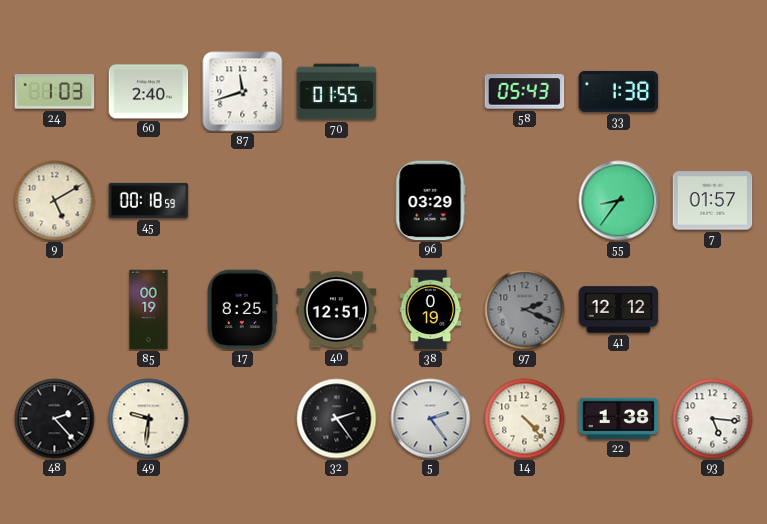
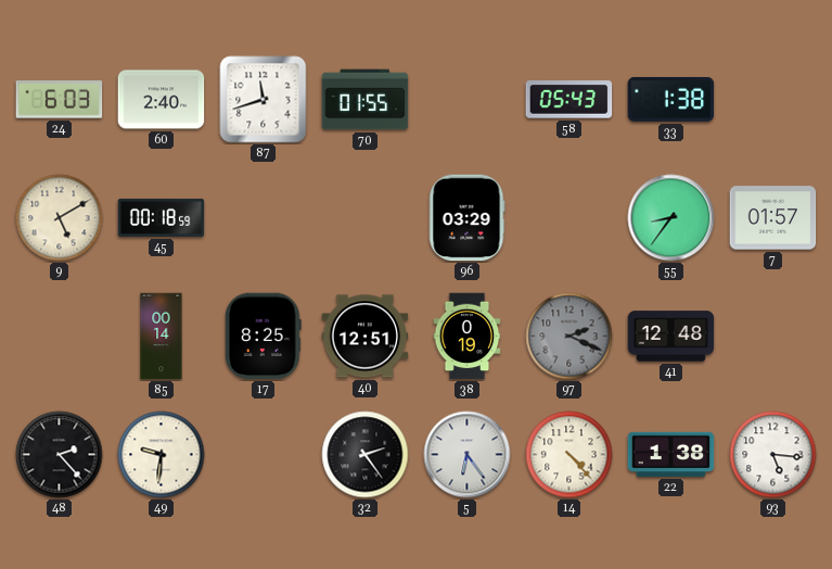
24: 1:03 -> 6:03
85: 00:19 -> 00:14
41: 12:12 -> 12:48
5: 2:24 -> 6:24
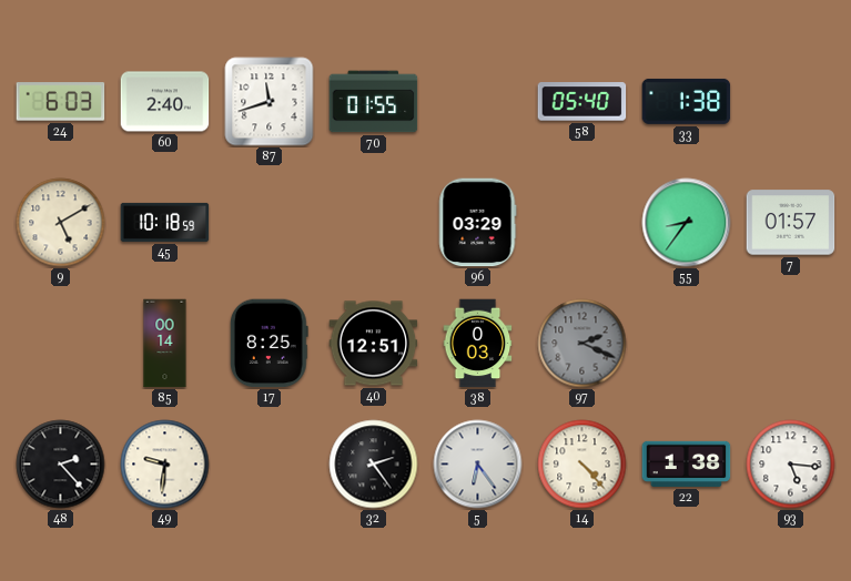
58: 05:43 -> 05:40
45: 00:18 -> 10:18
38: 0:19 -> 0:03
41: 12:48 -> none
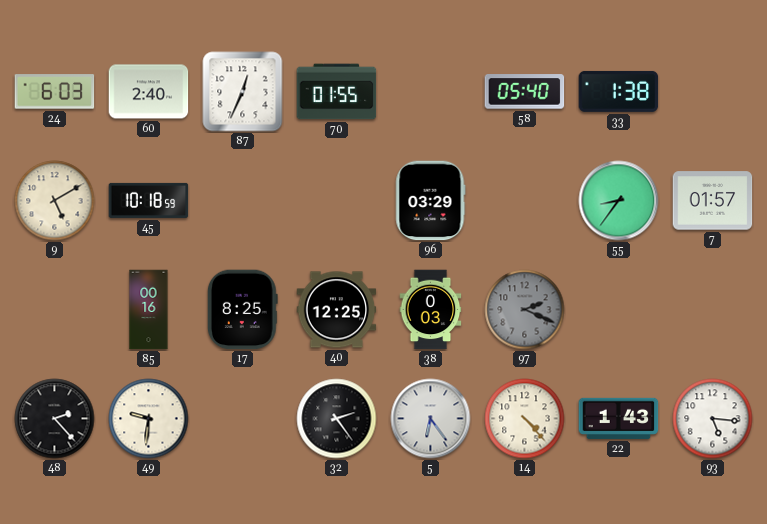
87: 11:42 -> 12:34
85: 00:14 -> 00:16
40: 12:51 -> 12:25
22: 1:38 -> 1:43
